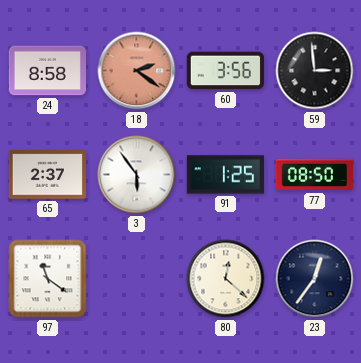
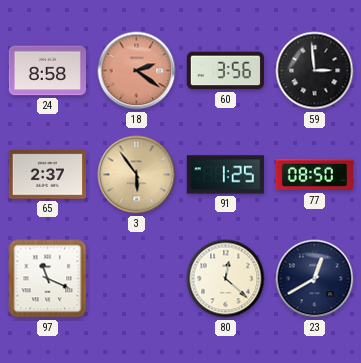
3 dial: white -> champagne
97: 11:21 -> 11:19
23: 12:36 -> 12:40
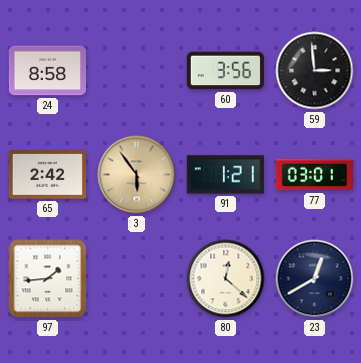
18: 2:21 -> none
65: 2:37 -> 2:42
91: 1:25 -> 1:21
77: 08:50 -> 03:01
97: 11:19 -> 1:44
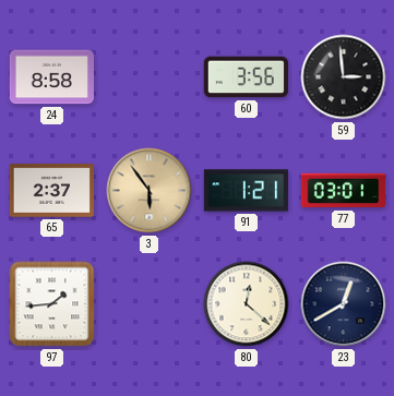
65: 2:42 -> 2:37
